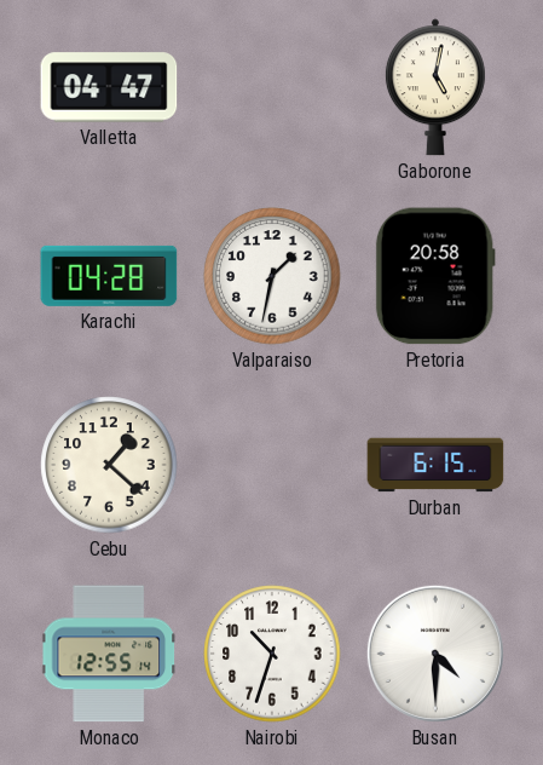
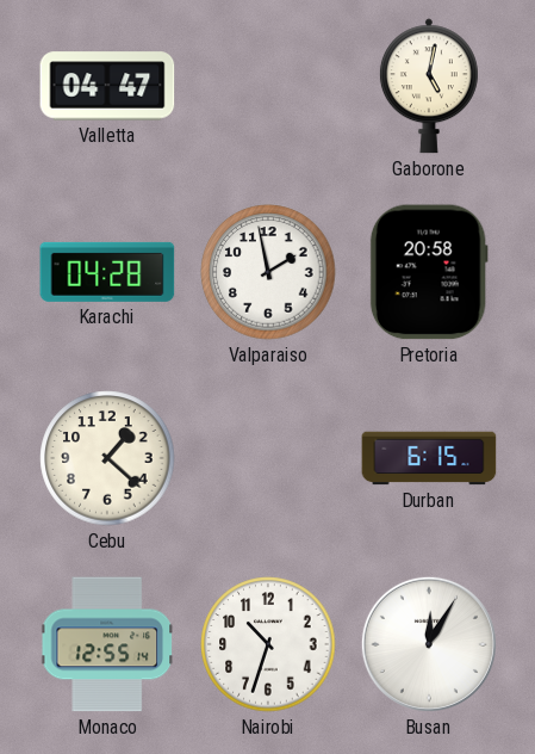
Valparaiso: 1:32 -> 1:58
Busan: 4:30 -> 12:05
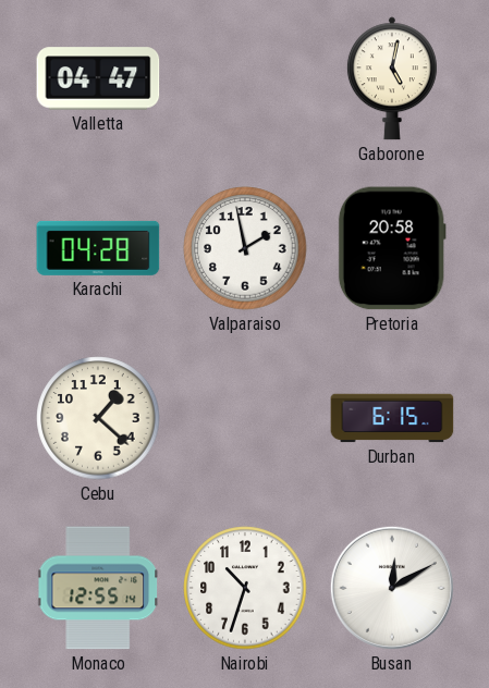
Busan: 12:05 -> 12:10
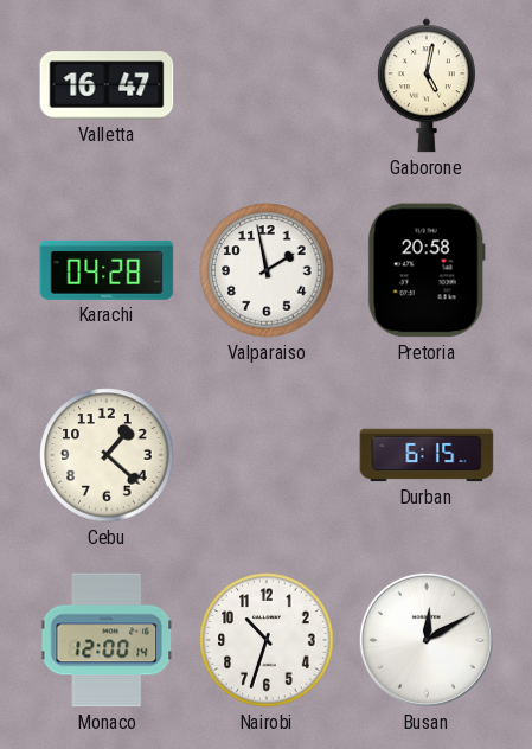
Valletta: 04:47 -> 16:47
Monaco: 12:55 -> 12:00
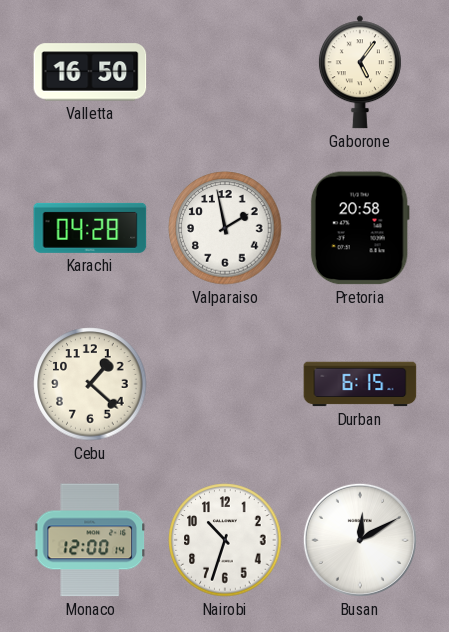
Valletta: 16:47 -> 16:50
Gaborone: 5:02 -> 5:06
